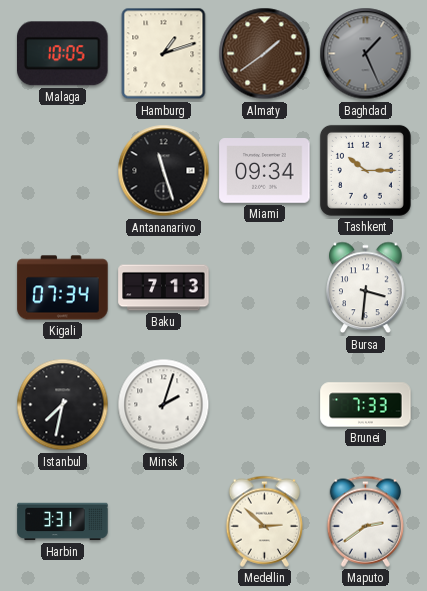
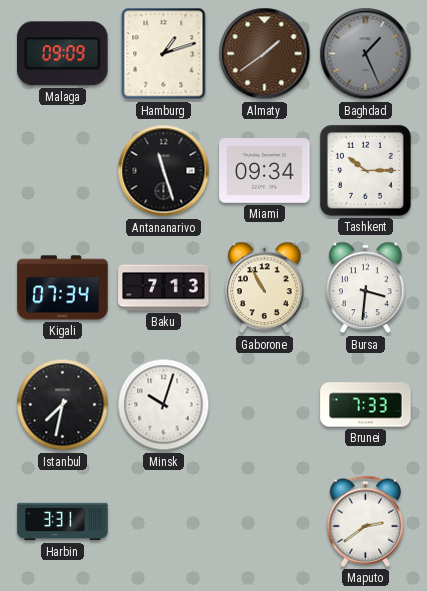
Malaga: 10:05 -> 09:09
Gaborone: none -> 10:55
Minsk: 2:03 -> 10:03
Medellin: 2:52 -> none
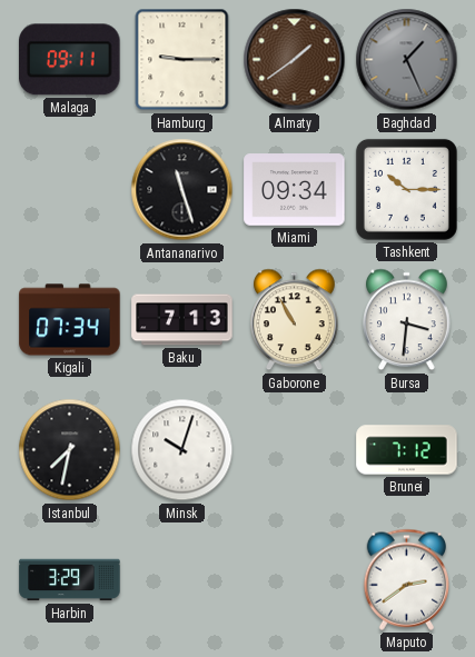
Malaga: 09:09 -> 09:11
Hamburg: 1:12 -> 9:15
Brunei: 7:33 -> 7:12
Harbin: 3:31 -> 3:29
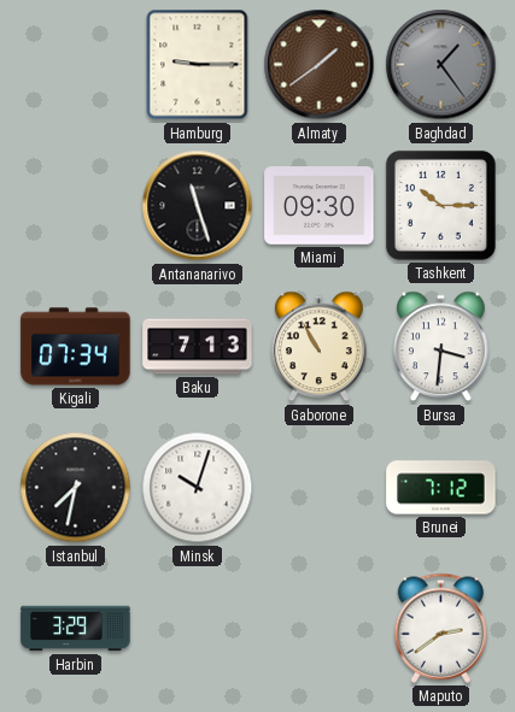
Malaga: 09:11 -> none
Baghdad: 1:26 -> 1:24
Miami: 09:34 -> 09:30
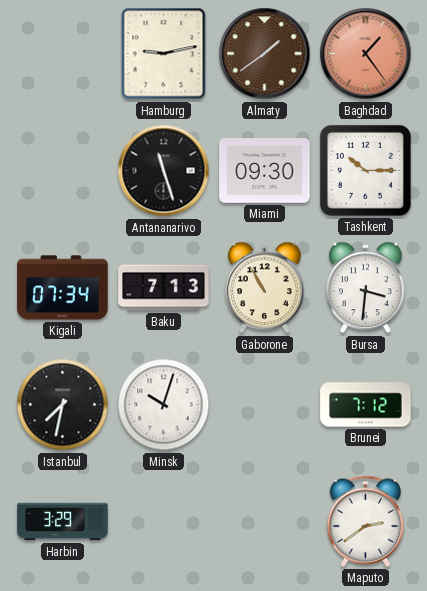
Hamburg: 9:15 -> 9:13
Baghdad dial: grey -> salmon
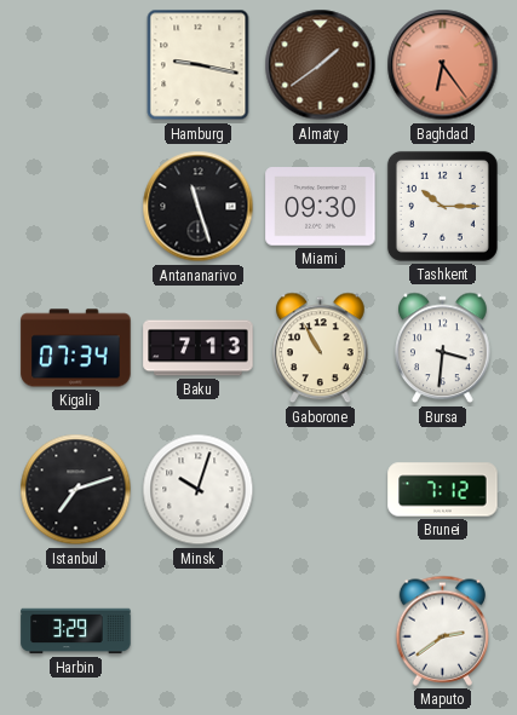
Hamburg: 9:13 -> 9:17
Baghdad: 1:24 -> 6:24
Istanbul: 7:32 -> 7:12
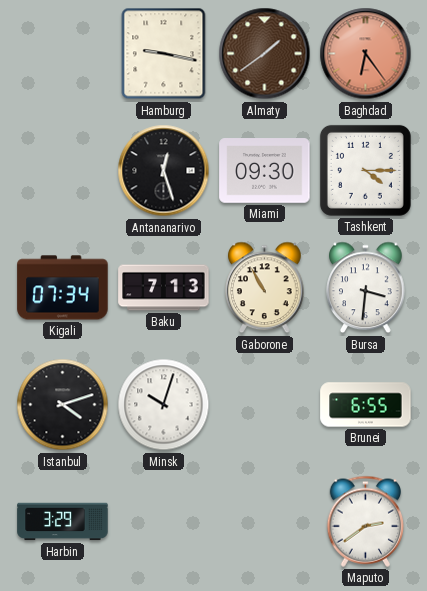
Antananarivo: 11:27 -> 12:27
Tashkent: 10:15 -> 4:15
Istanbul: 7:12 -> 4:12
Brunei: 7:12 -> 6:55
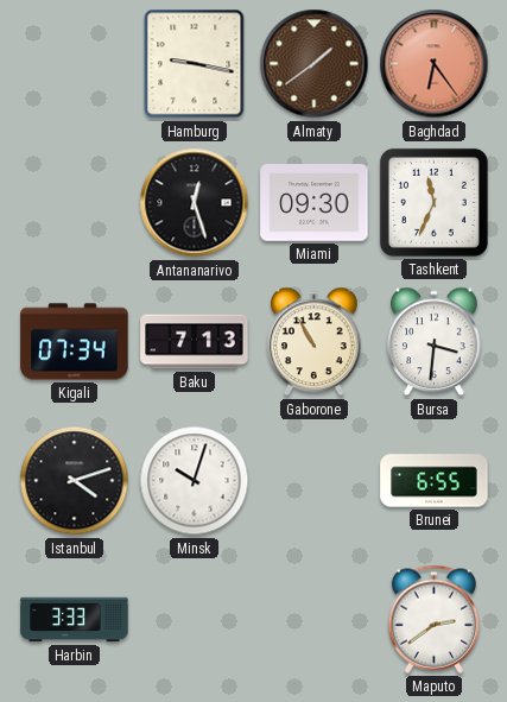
Tashkent: 4:15 -> 11:34
Harbin: 3:29 -> 3:33
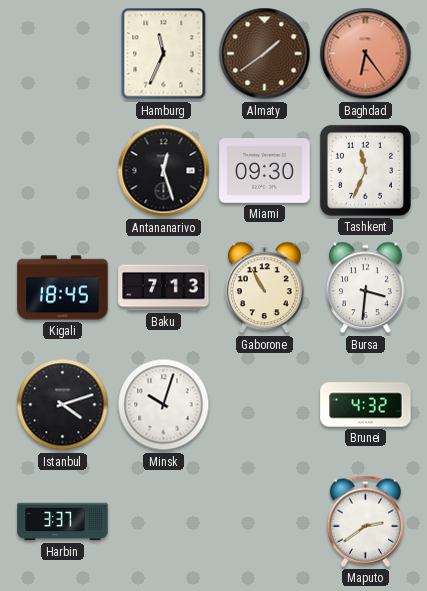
Hamburg: 9:17 -> 11:34
Kigali: 07:34 -> 18:45
Brunei: 6:55 -> 4:32
Harbin: 3:33 -> 3:37
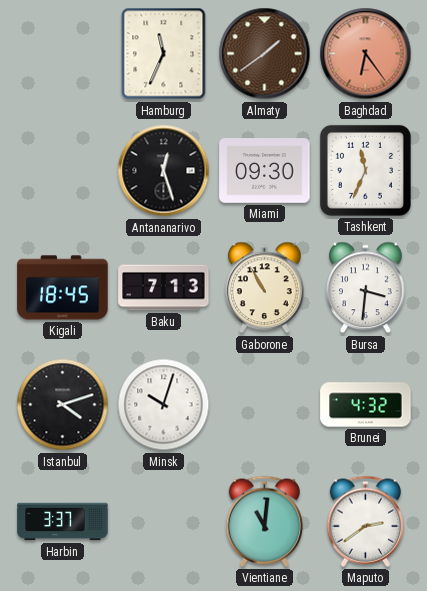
Vientiane: none -> 11:01
